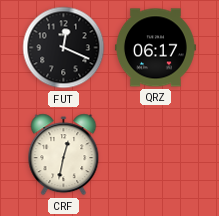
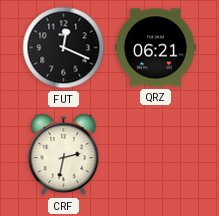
QRZ: 06:17 -> 06:21
CRF: 12:32 -> 2:32
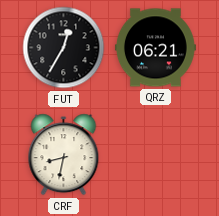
FUT: 12:19 -> 12:35
CRF: 2:32 -> 8:32
